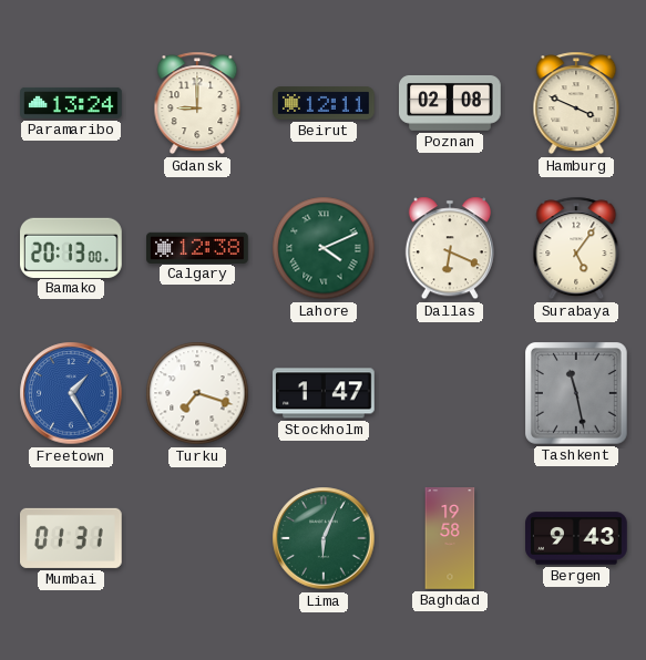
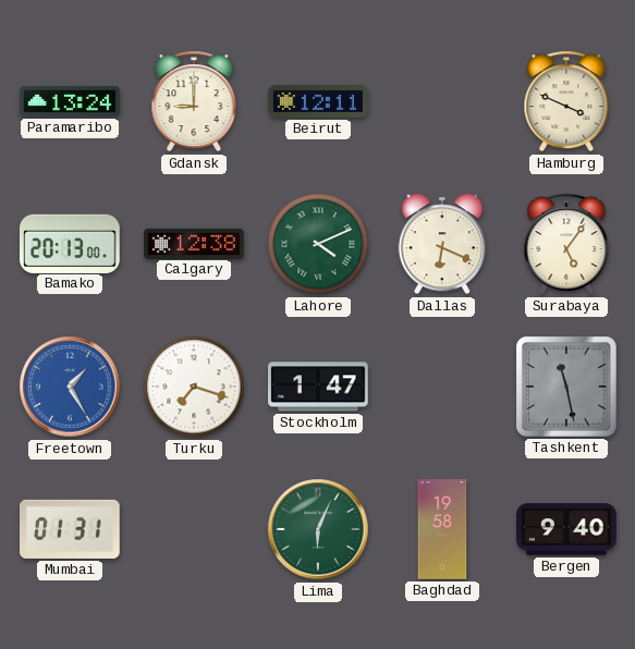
Poznan: 02:08 -> none
Bergen: 9:43 -> 9:40
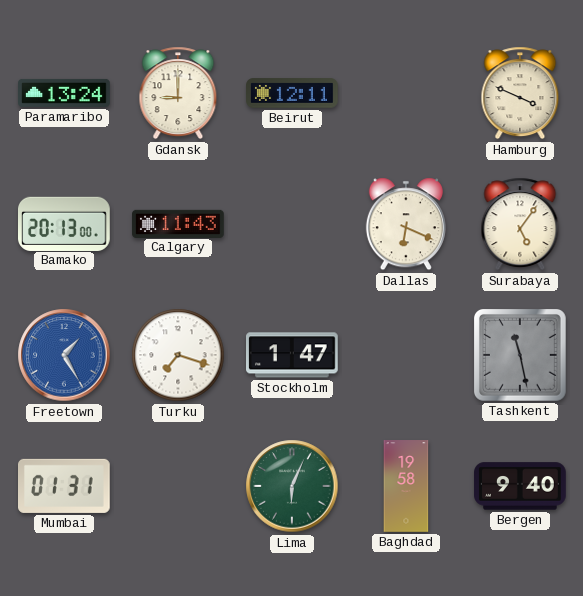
Calgary: 12:38 -> 11:43
Lahore: 4:11 -> none
